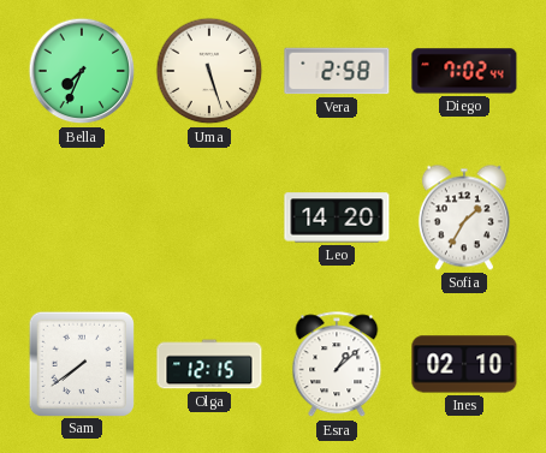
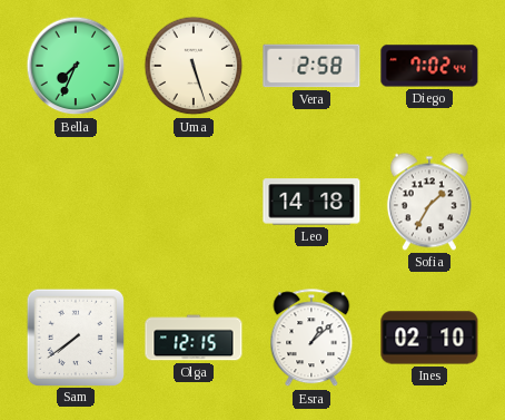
Leo: 14:20 -> 14:18
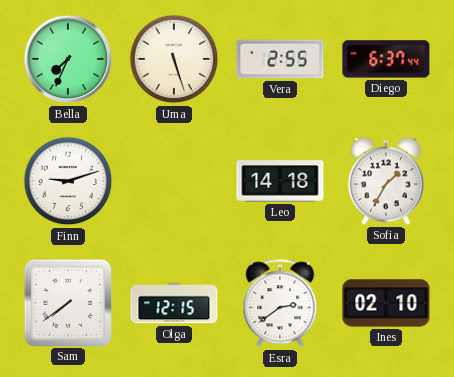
Vera: 2:58 -> 2:55
Diego: 7:02 -> 6:37
Finn: none -> 9:12
Esra: 1:08 -> 2:39
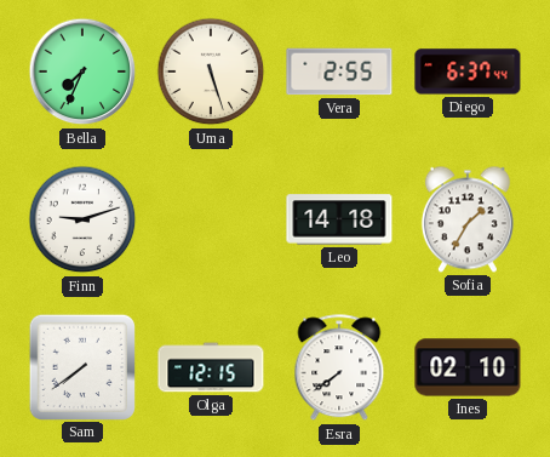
Esra: 2:39 -> 7:39
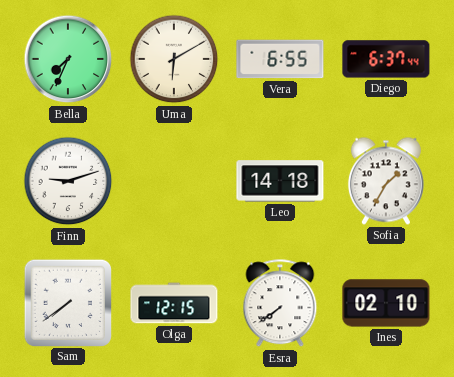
Uma: 5:27 -> 6:10
Vera: 2:55 -> 6:55
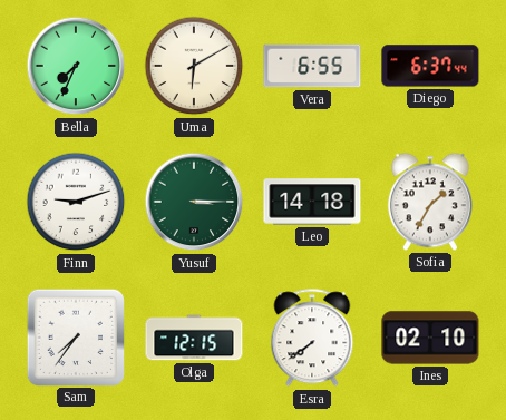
Yusuf: none -> 3:15
Sam: 7:39 -> 7:36
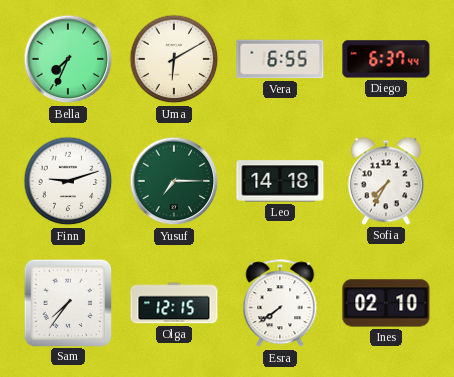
Yusuf: 3:15 -> 7:15
Sofia: 1:35 -> 7:35
